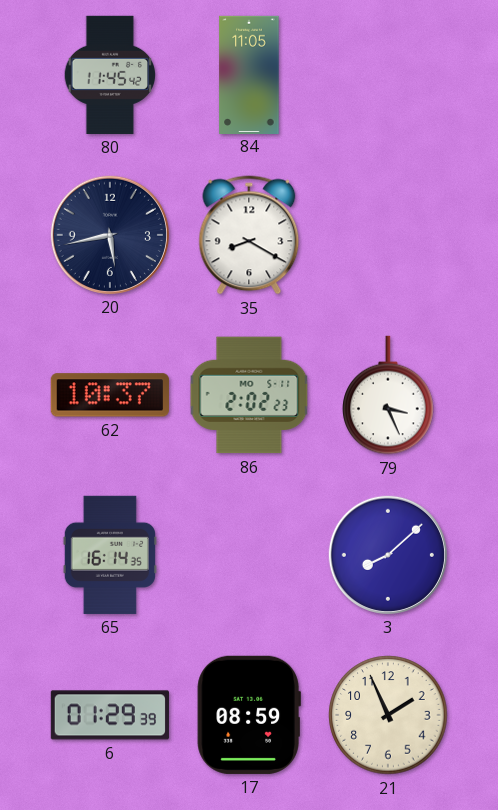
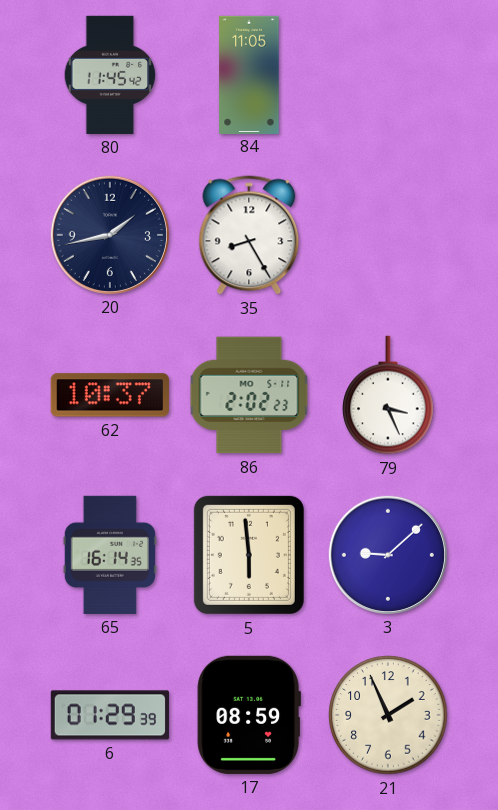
20: 5:43 -> 1:43
35: 8:20 -> 8:25
5: none -> 5:59
3: 8:08 -> 9:08
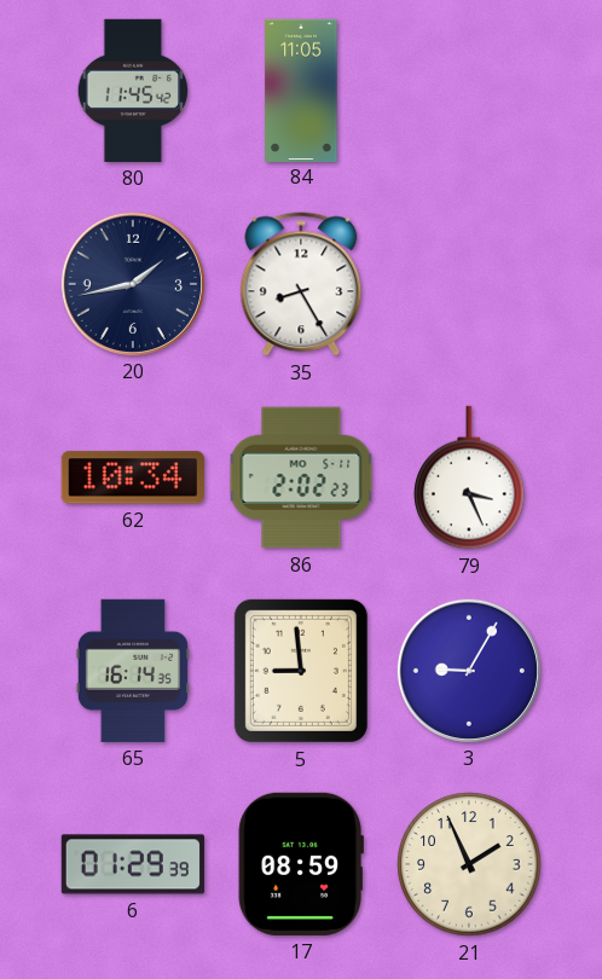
62: 10:37 -> 10:34
5: 5:59 -> 8:59
3: 9:08 -> 9:05
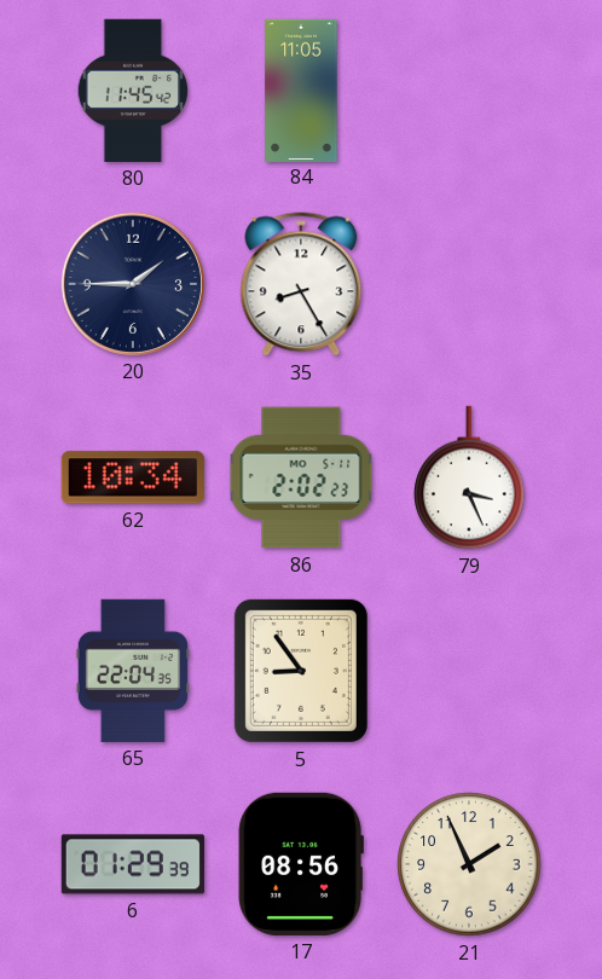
20: 1:43 -> 1:45
65: 16:14 -> 22:04
5: 8:59 -> 8:54
3: 9:05 -> none
17: 08:59 -> 08:56
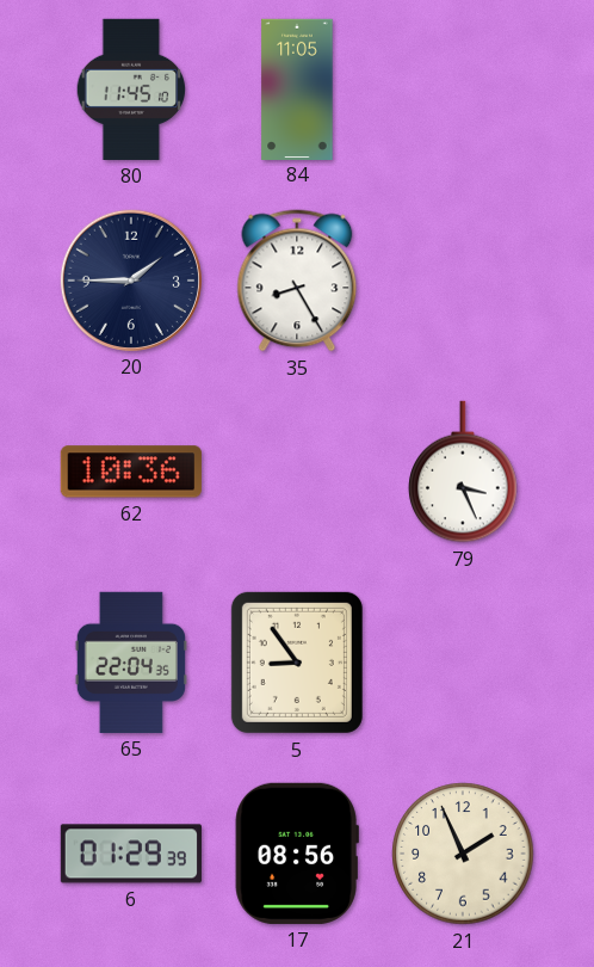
80: 11:45:42 -> 11:45:10
62: 10:34 -> 10:36
86: 2:02 -> none
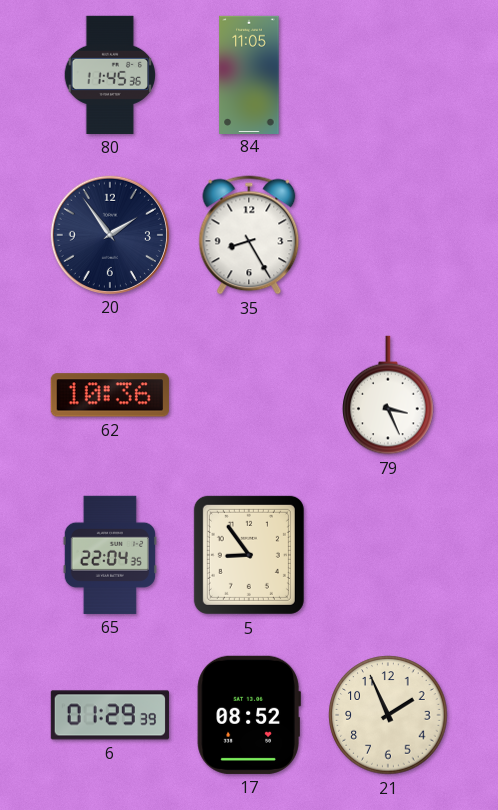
80: 11:45:10 -> 11:45:36
20: 1:45 -> 1:54
17: 08:56 -> 08:52
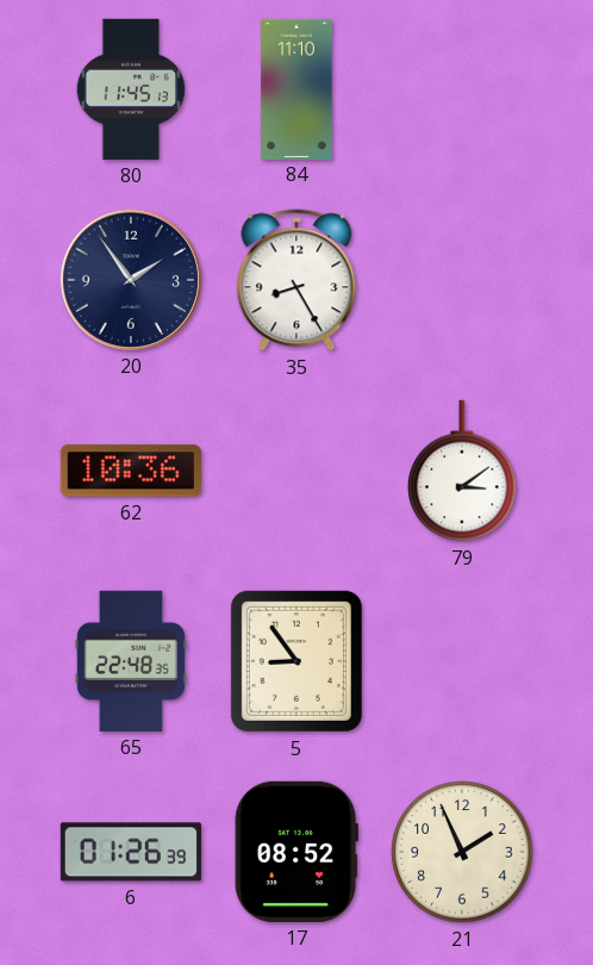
80: 11:45:36 -> 11:45:13
84: 11:05 -> 11:10
79: 3:26 -> 3:09
65: 22:04 -> 22:48
6: 01:29 -> 01:26
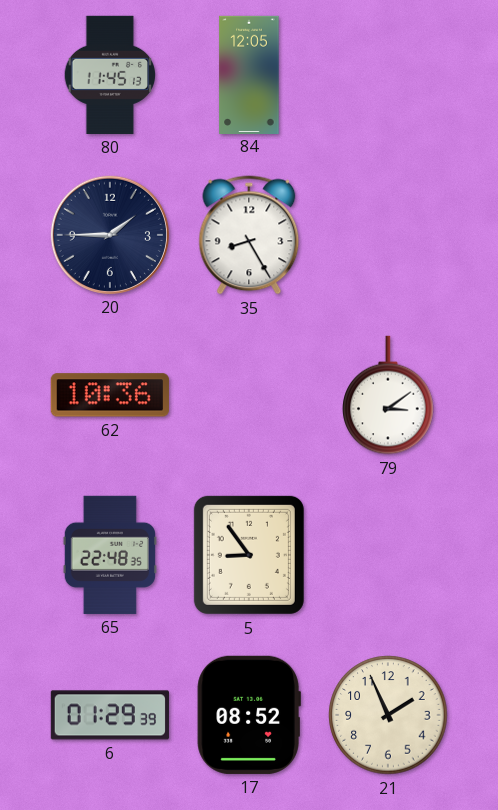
84: 11:10 -> 12:05
20: 1:54 -> 1:45
6: 01:26 -> 01:29
